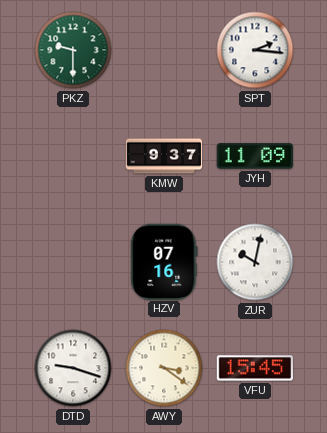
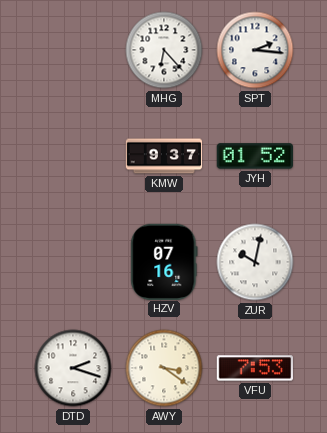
PKZ: 9:30 -> none
MHG: none -> 6:23
JYH: 11:09 -> 01:52
DTD: 9:18 -> 2:18
VFU: 15:45 -> 7:53
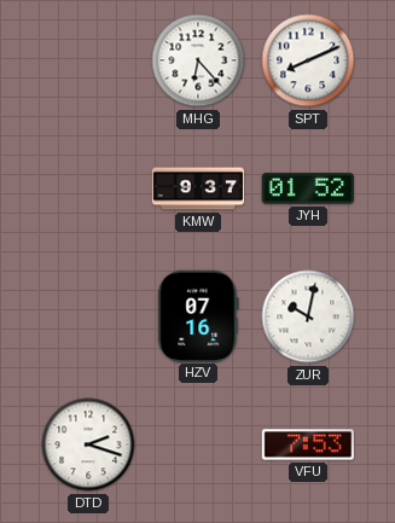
SPT: 2:16 -> 8:11
AWY: 3:21 -> none
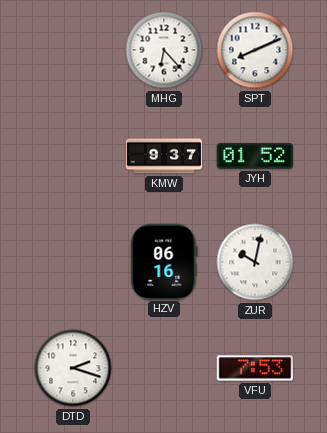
HZV: 07:16 -> 06:16
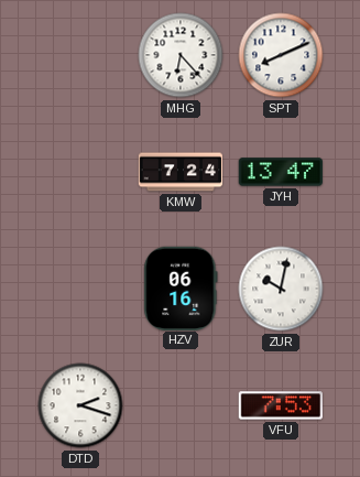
KMW: 9:37 -> 7:24
JYH: 01:52 -> 13:47
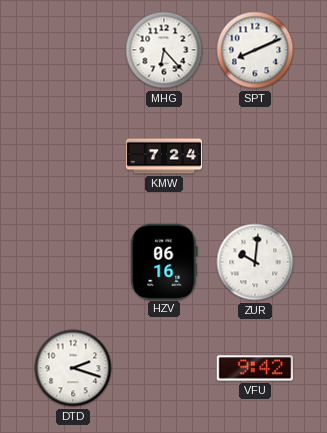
JYH: 13:47 -> none
ZUR: 10:02 -> 10:01
VFU: 7:53 -> 9:42
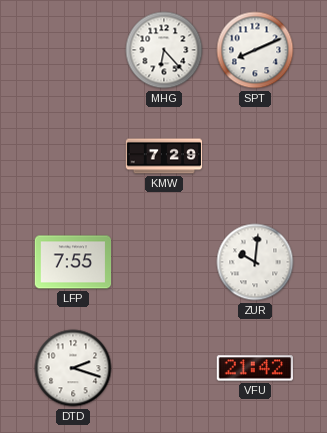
KMW: 7:24 -> 7:29
LFP: none -> 7:55
HZV: 06:16 -> none
VFU: 9:42 -> 21:42
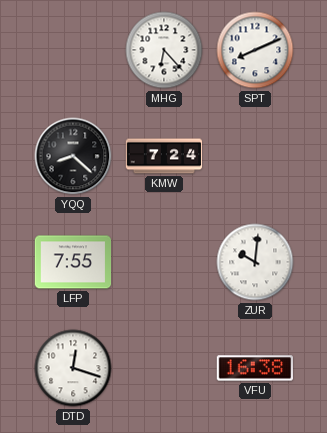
YQQ: none -> 8:22
KMW: 7:29 -> 7:24
DTD: 2:18 -> 12:18
VFU: 21:42 -> 16:38
